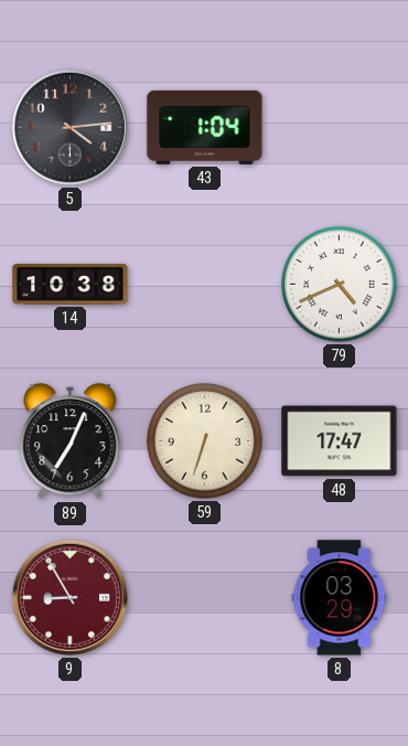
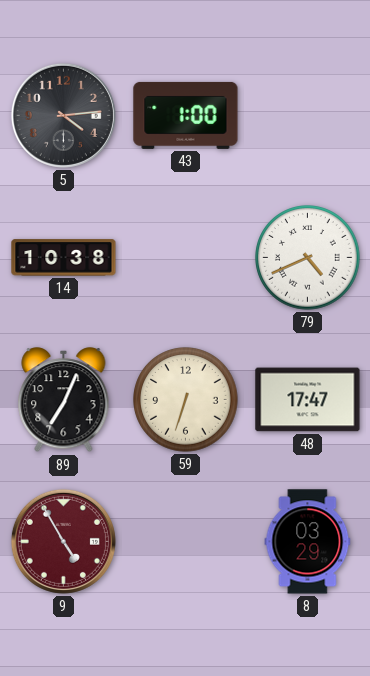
43: 1:04 -> 1:00
9: 8:55 -> 4:55
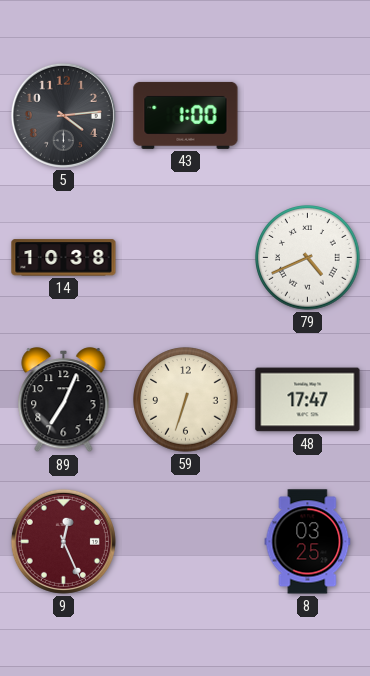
9: 4:55 -> 12:26
8: 03:29 -> 03:25
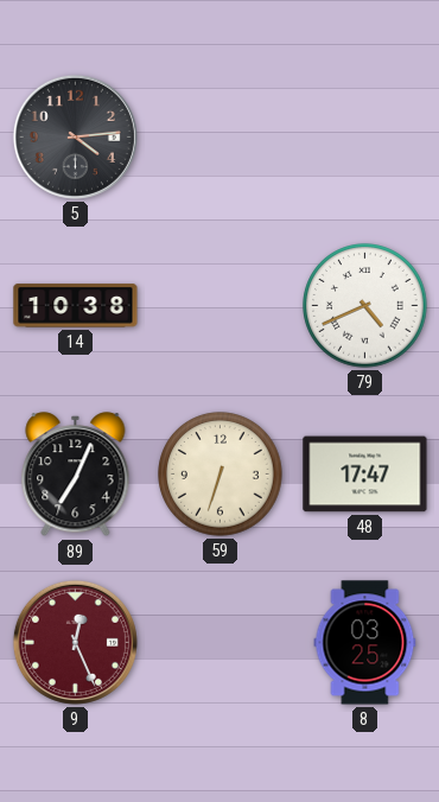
43: 1:00 -> none
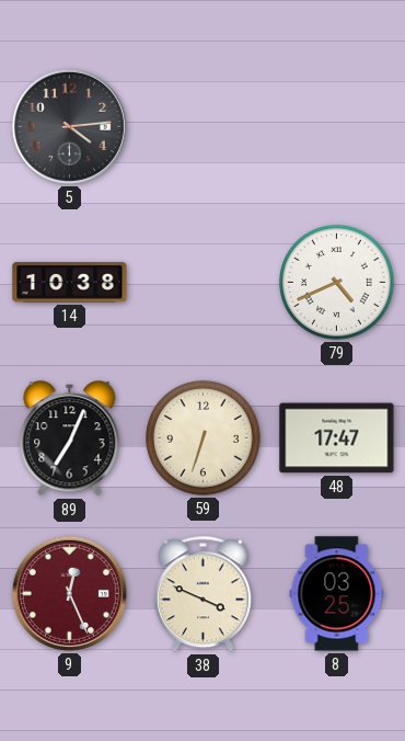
38: none -> 3:49
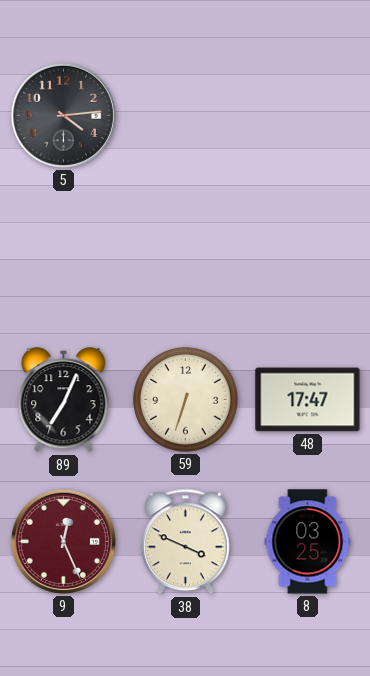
14: 10:38 -> none
79: 4:41 -> none
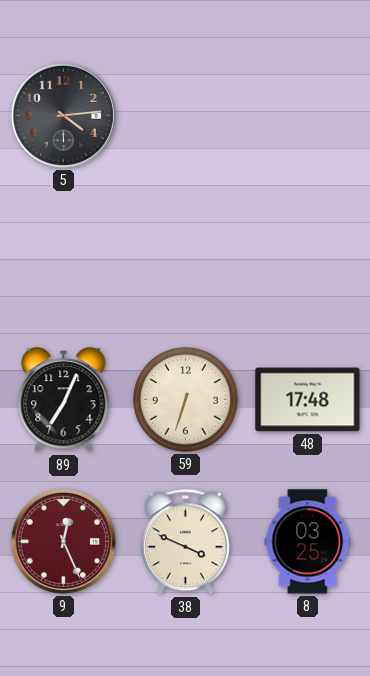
48: 17:47 -> 17:48
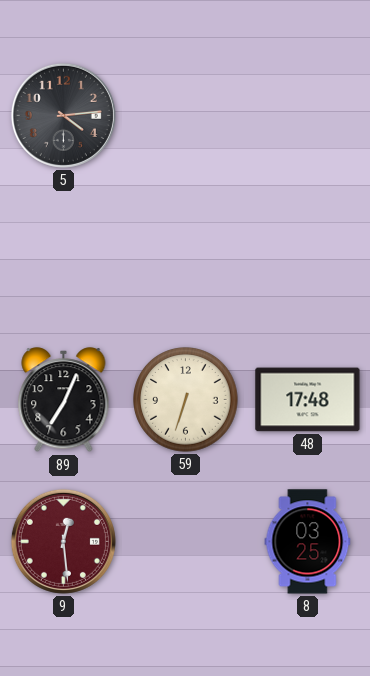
9: 12:26 -> 12:29
38: 3:49 -> none
